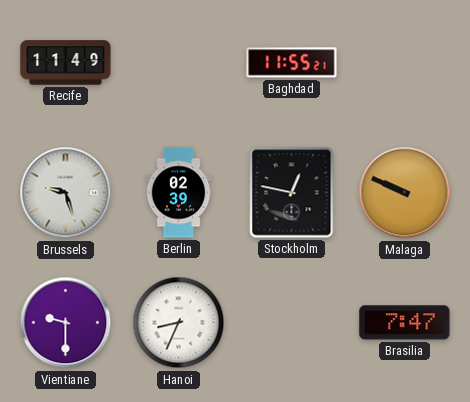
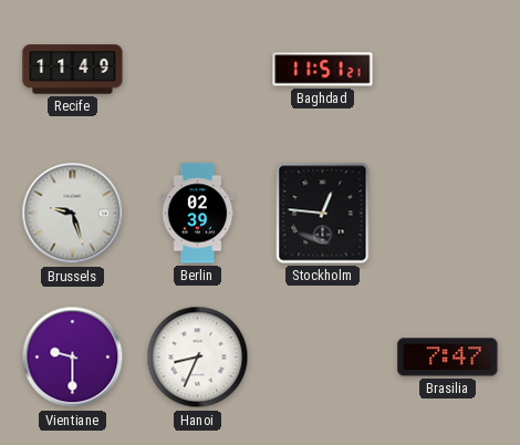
Baghdad: 11:55 -> 11:51
Stockholm: 12:47 -> 12:46
Malaga: 9:49 -> none
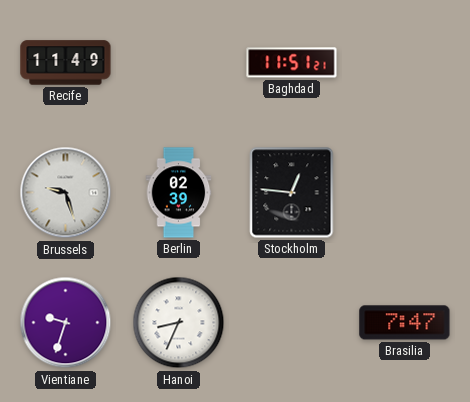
Vientiane: 9:30 -> 9:33
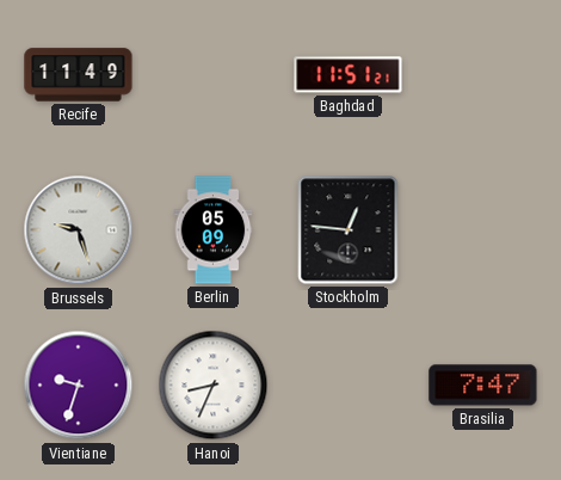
Berlin: 02:39 -> 05:09
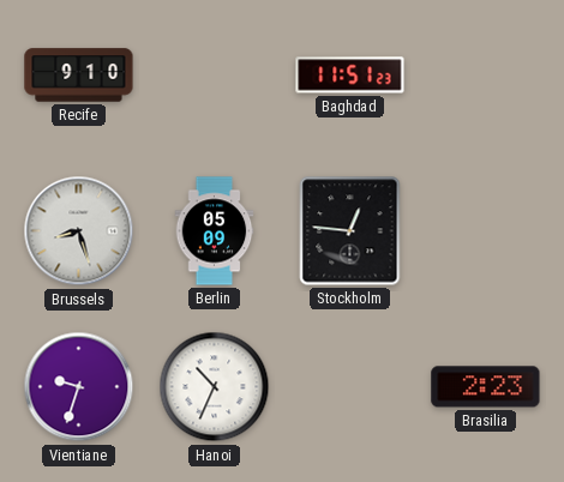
Recife: 11:49 -> 9:10
Baghdad: 11:51:21 -> 11:51:23
Brussels: 9:27 -> 8:27
Hanoi: 8:34 -> 10:34
Brasilia: 7:47 -> 2:23
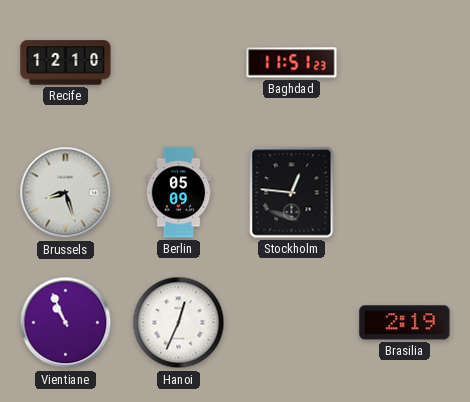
Recife: 9:10 -> 12:10
Vientiane: 9:33 -> 10:56
Hanoi: 10:34 -> 12:34
Brasilia: 2:23 -> 2:19
